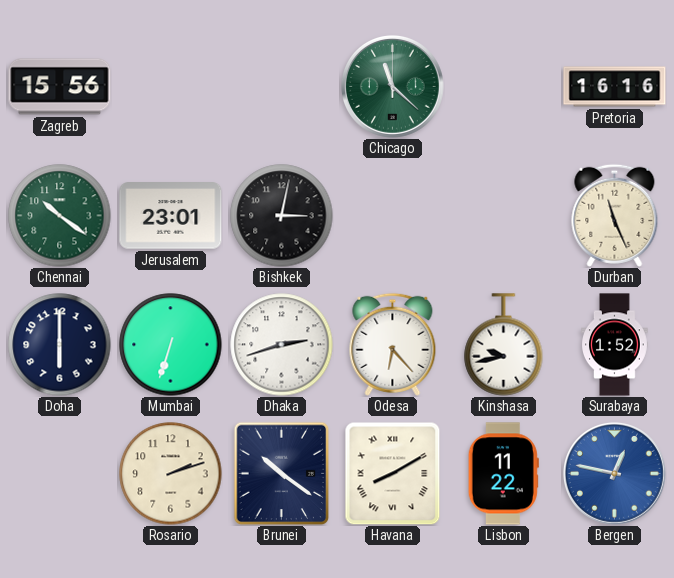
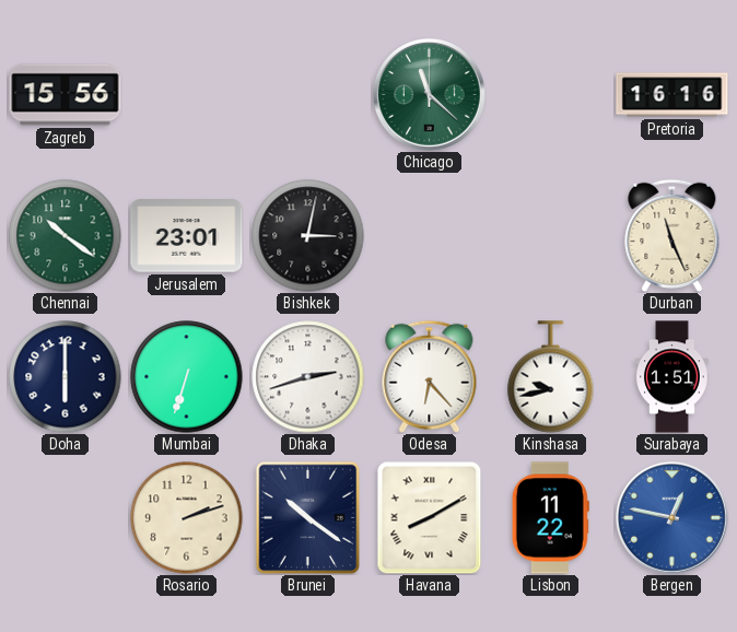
Surabaya: 1:52 -> 1:51
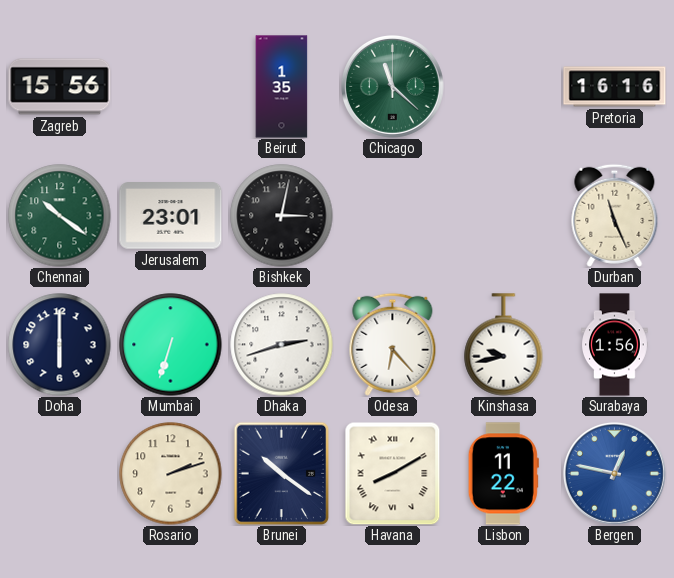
Beirut: none -> 1:35
Surabaya: 1:51 -> 1:56
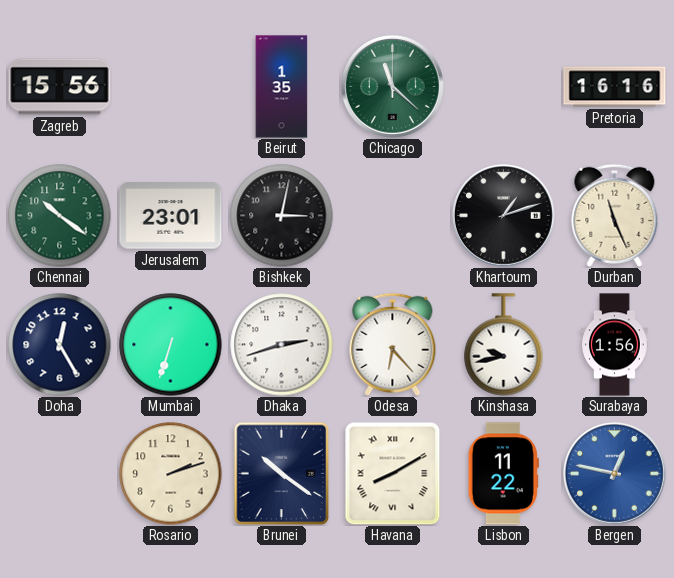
Khartoum: none -> 1:12
Doha: 6:00 -> 12:25
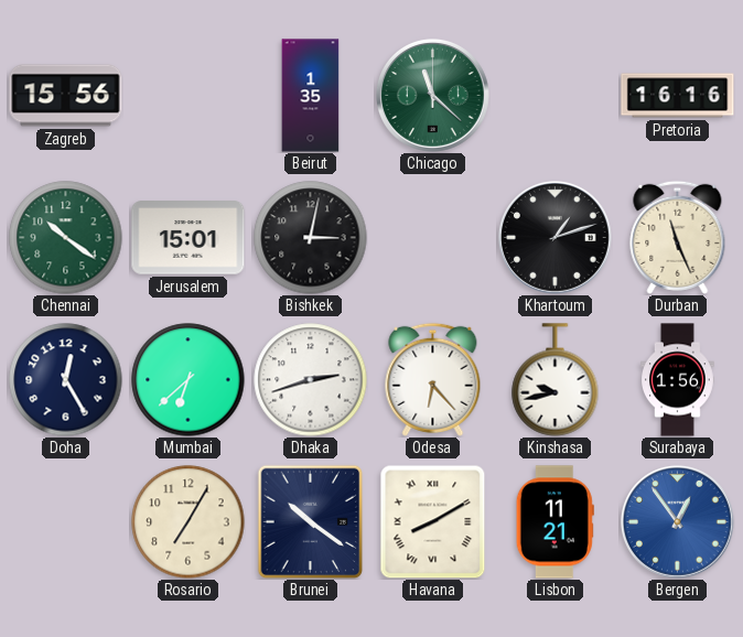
Jerusalem: 23:01 -> 15:01
Mumbai: 6:33 -> 6:38
Rosario: 2:12 -> 7:05
Lisbon: 11:22 -> 11:21
Bergen: 12:47 -> 12:54
